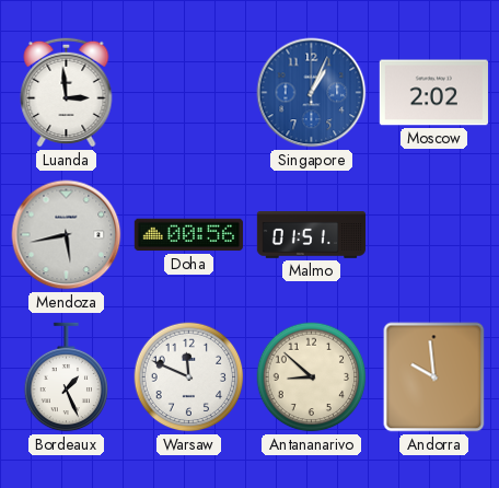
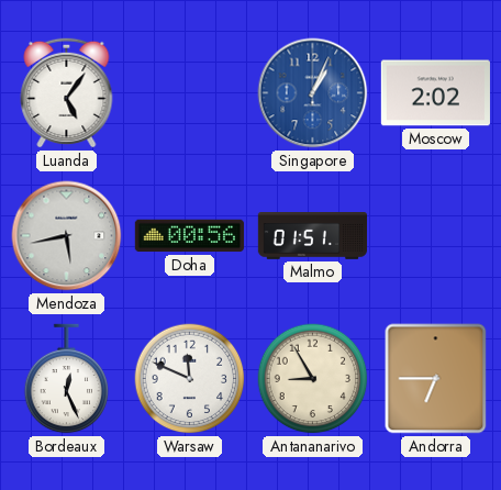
Luanda: 2:59 -> 5:06
Bordeaux: 1:26 -> 12:26
Antananarivo: 8:52 -> 8:55
Andorra: 9:59 -> 6:45
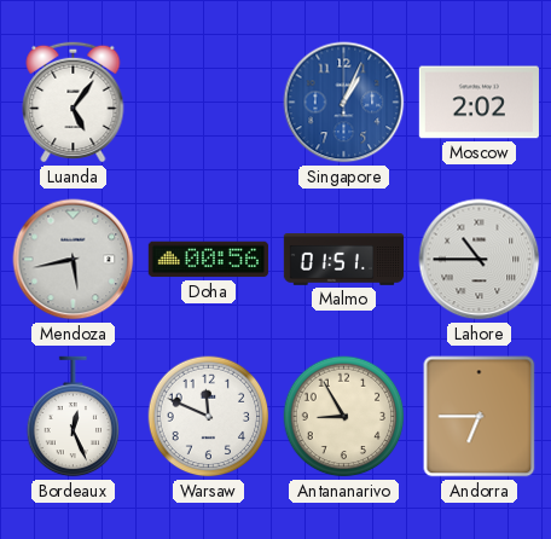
Lahore: none -> 10:45
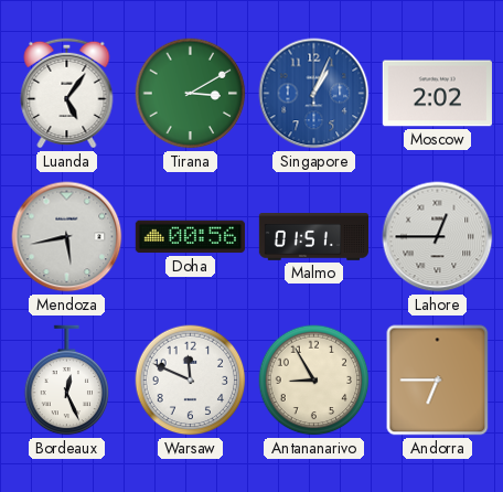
Tirana: none -> 3:10
Lahore: 10:45 -> 12:45
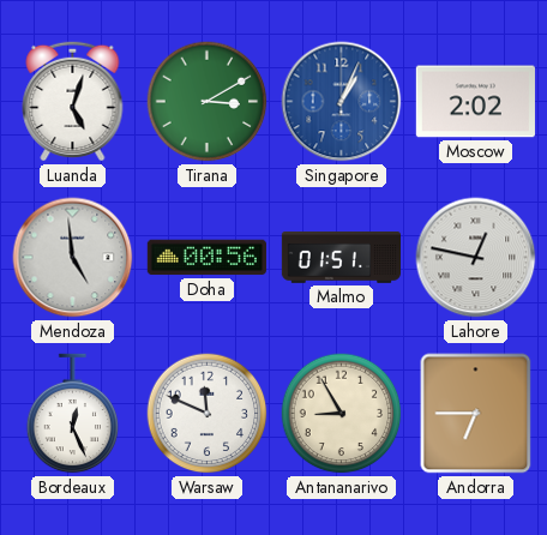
Luanda: 5:06 -> 5:03
Mendoza: 5:43 -> 4:59
Lahore: 12:45 -> 12:47
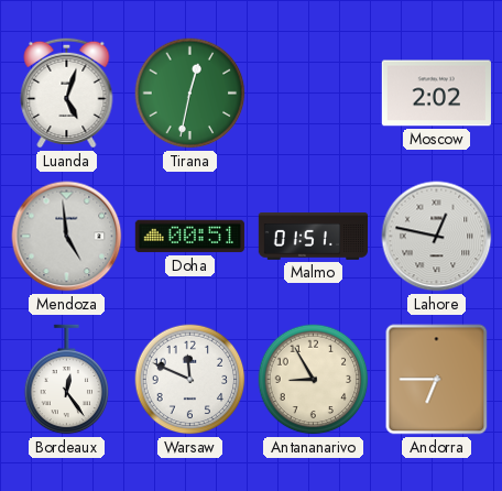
Tirana: 3:10 -> 12:32
Singapore: 1:04 -> none
Doha: 00:56 -> 00:51
Bordeaux: 12:26 -> 12:24
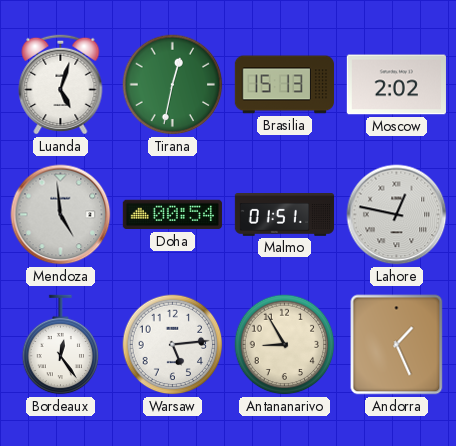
Brasilia: none -> 15:13
Doha: 00:51 -> 00:54
Warsaw: 11:49 -> 5:14
Andorra: 6:45 -> 1:26
